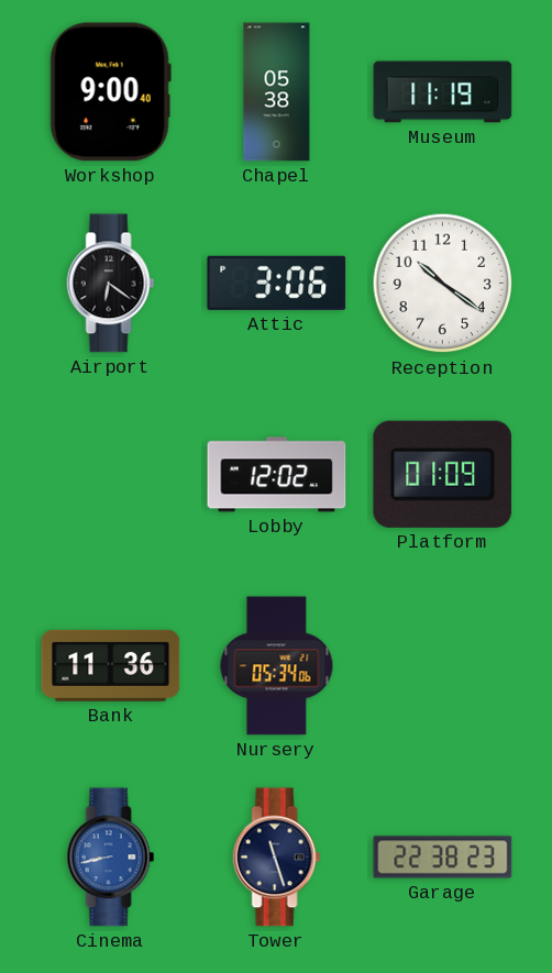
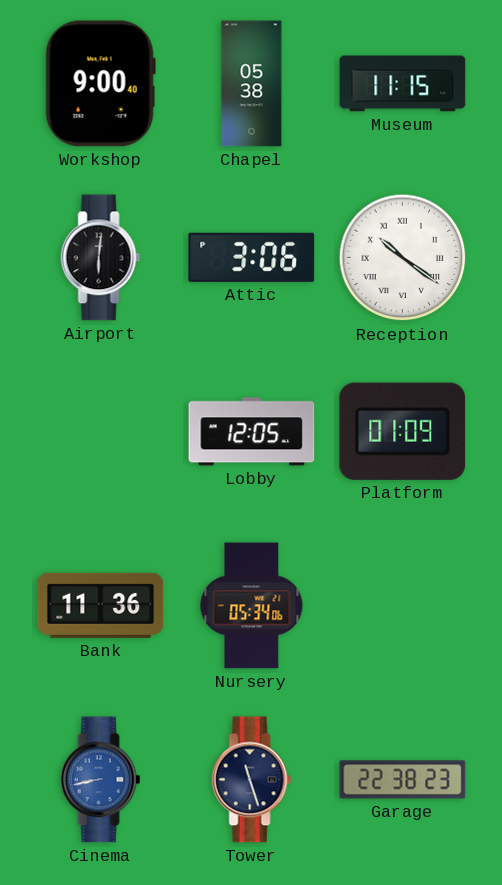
Museum: 11:19 -> 11:15
Airport: 6:21 -> 6:01
Reception numerals: Arabic -> Roman
Lobby: 12:02 -> 12:05
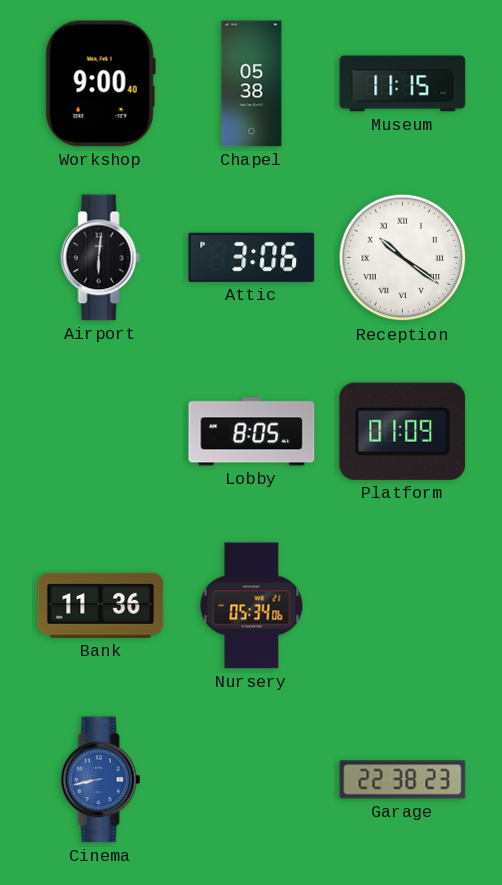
Lobby: 12:05 -> 8:05
Tower: 11:27 -> none
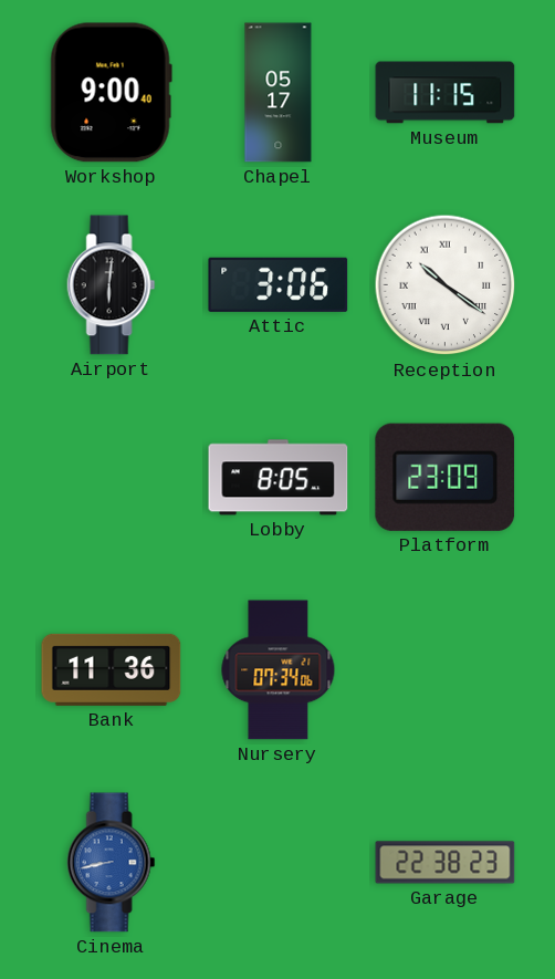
Chapel: 05:38 -> 05:17
Platform: 01:09 -> 23:09
Nursery: 05:34 -> 07:34
